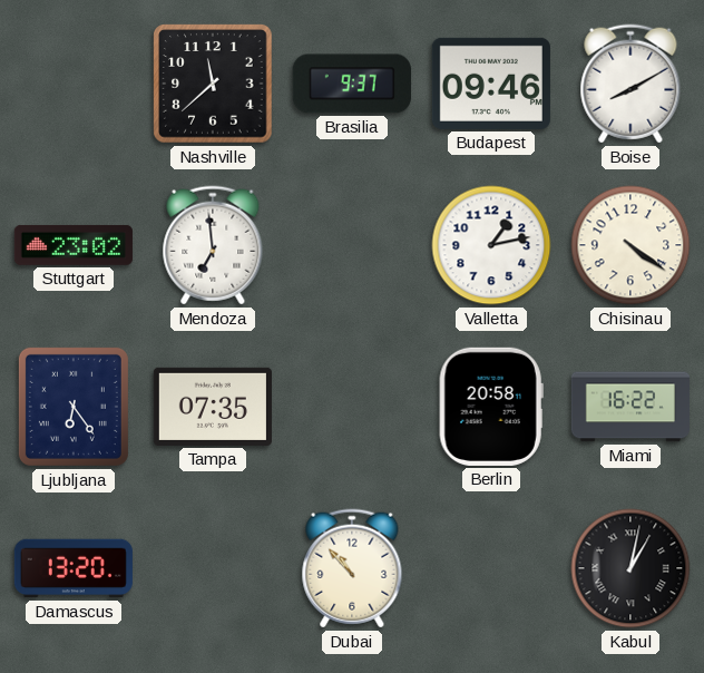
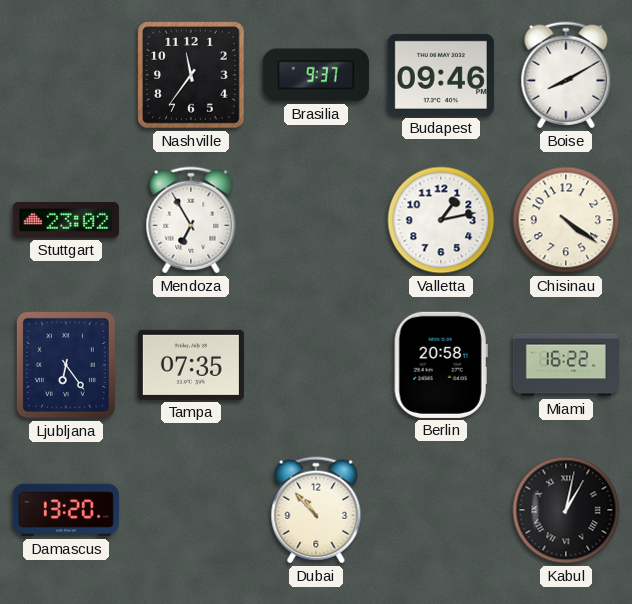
Nashville: 11:38 -> 11:36
Mendoza: 6:59 -> 6:55
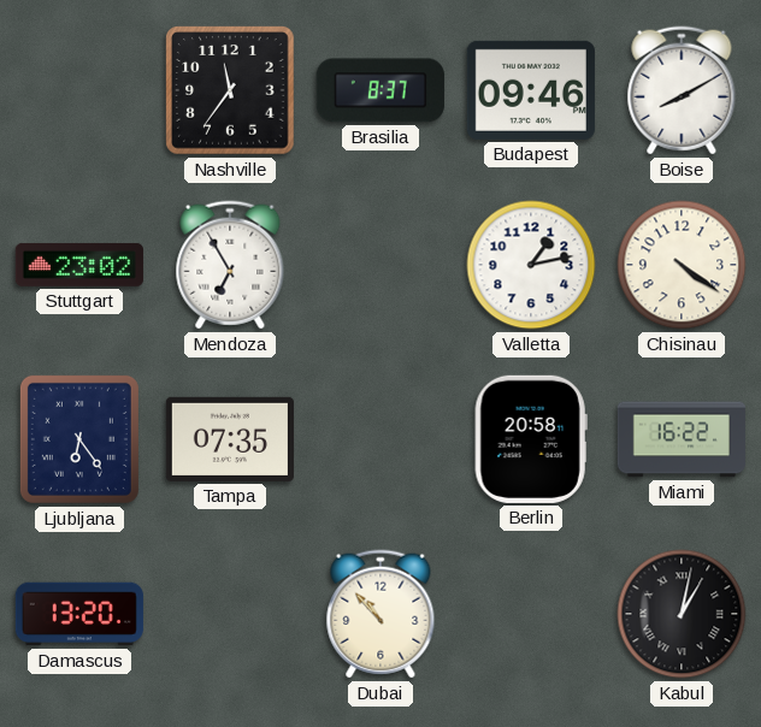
Brasilia: 9:37 -> 8:37
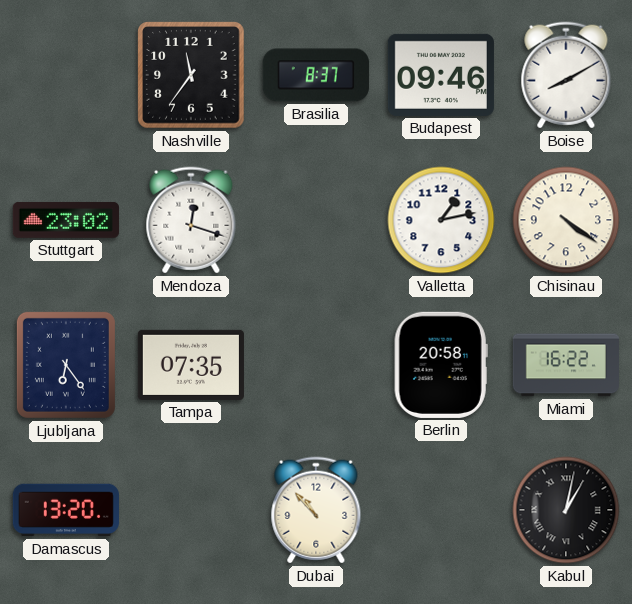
Mendoza: 6:55 -> 12:18
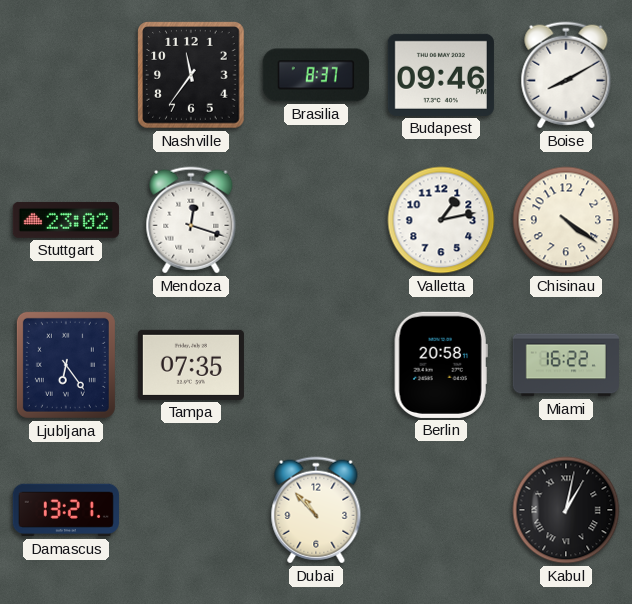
Damascus: 13:20 -> 13:21
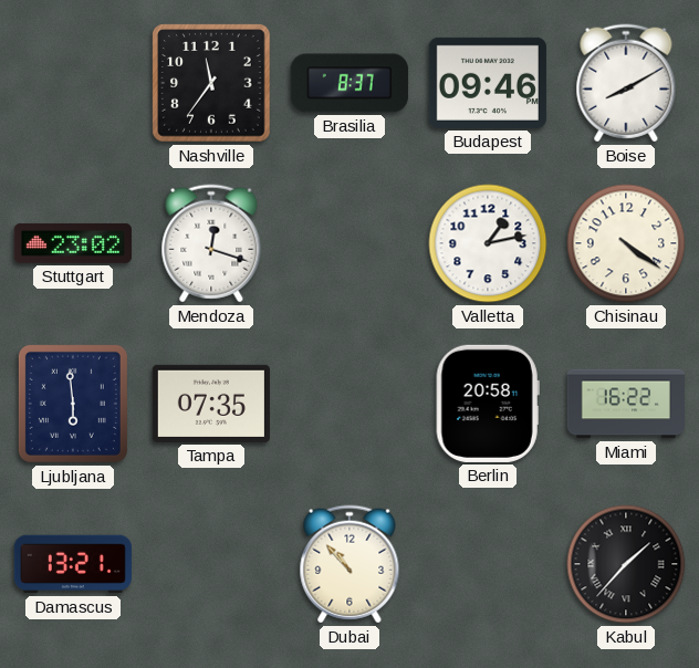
Ljubljana: 6:24 -> 5:59
Kabul: 1:02 -> 1:37
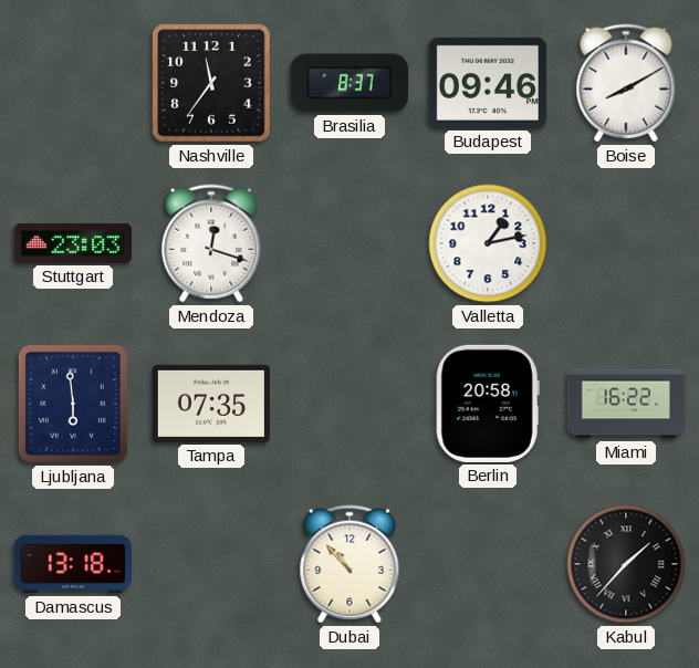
Stuttgart: 23:02 -> 23:03
Chisinau: 4:21 -> none
Damascus: 13:21 -> 13:18
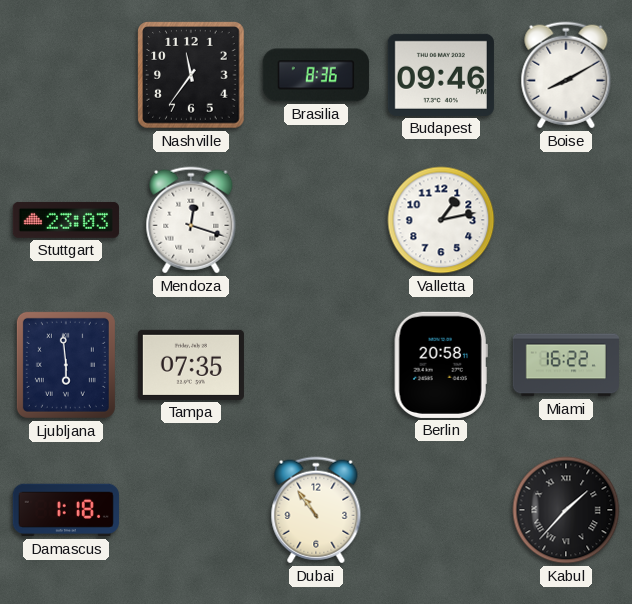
Brasilia: 8:37 -> 8:36
Damascus: 13:18 -> 1:18
Dubai: 10:53 -> 10:54
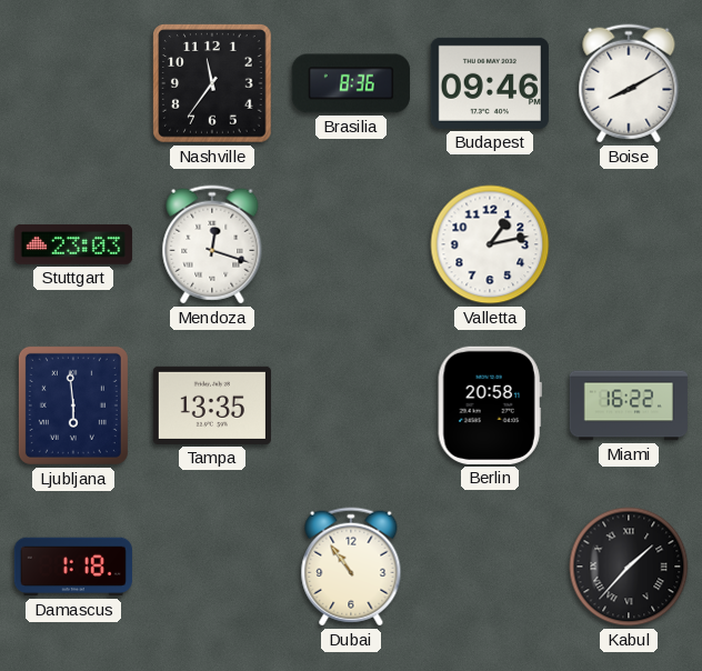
Tampa: 07:35 -> 13:35
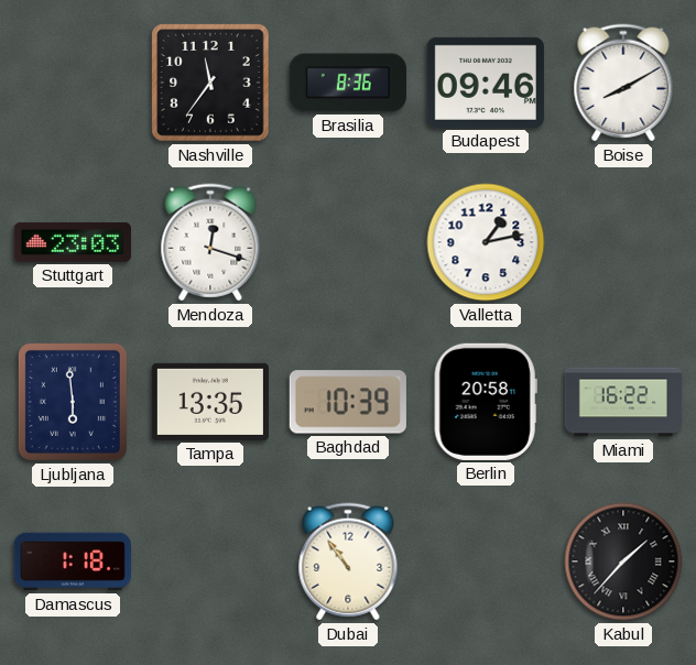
Baghdad: none -> 10:39
